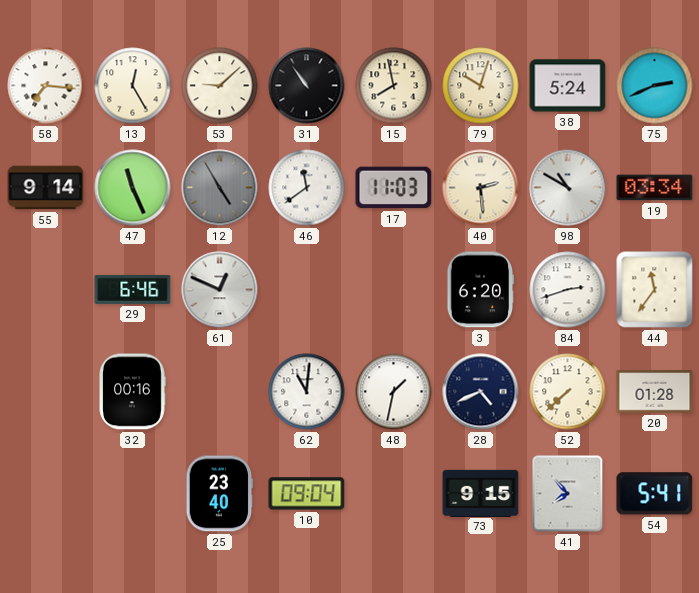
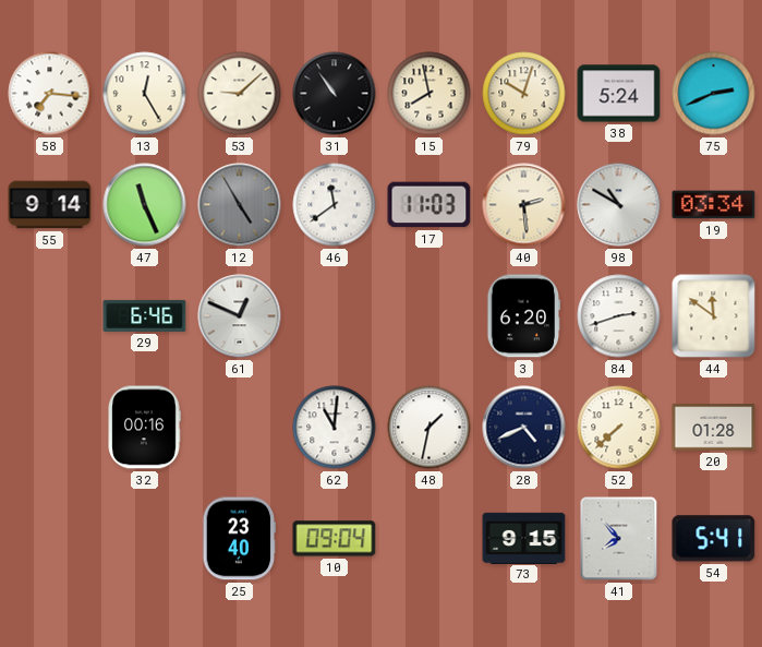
44: 11:36 -> 11:51
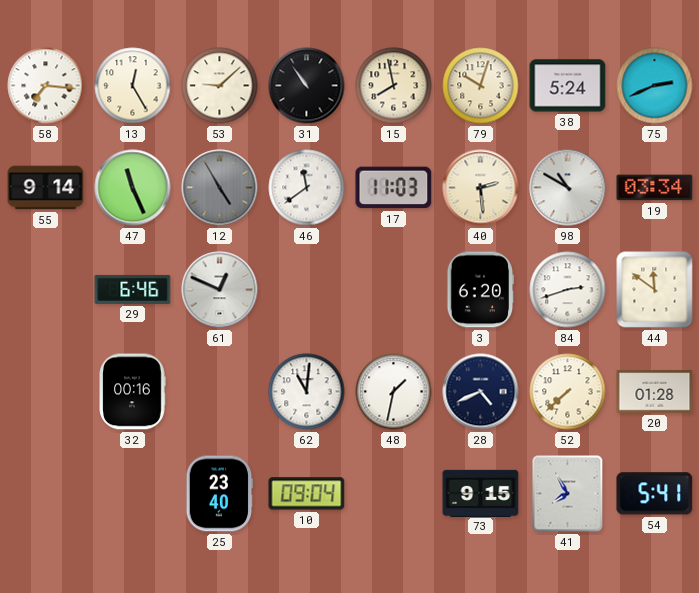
41: 7:53 -> 7:55
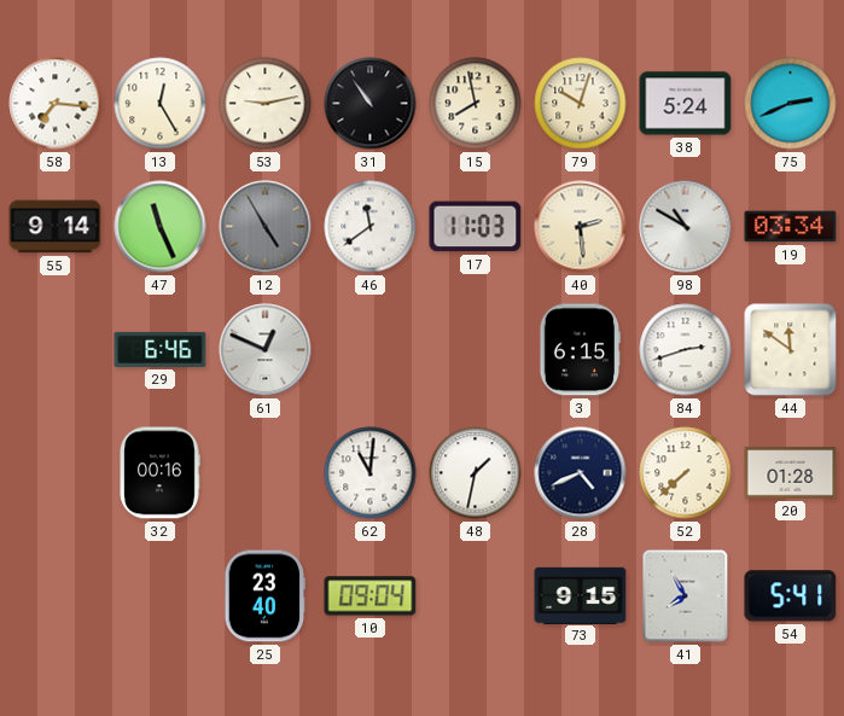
53: 9:08 -> 9:13
3: 6:20 -> 6:15
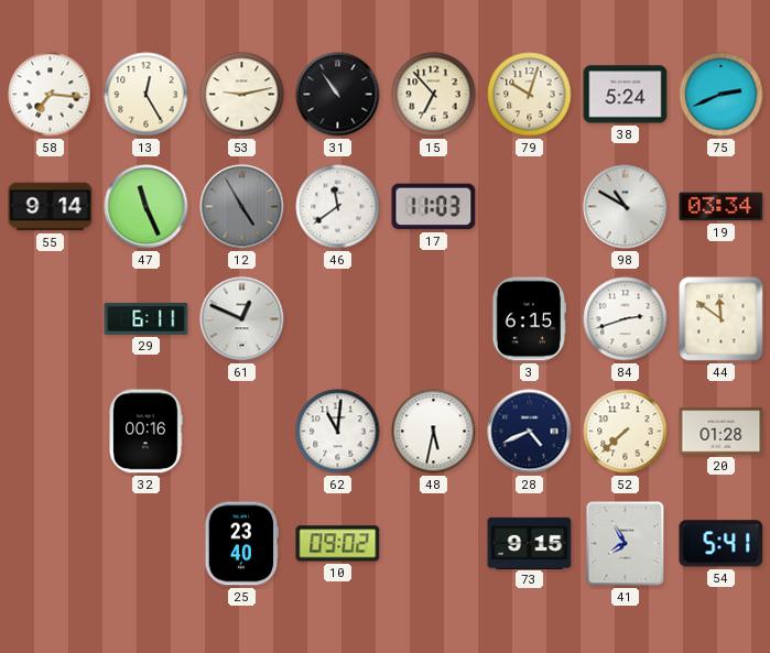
15: 7:58 -> 6:53
40: 2:29 -> none
29: 6:46 -> 6:11
48: 1:32 -> 5:32
10: 09:04 -> 09:02
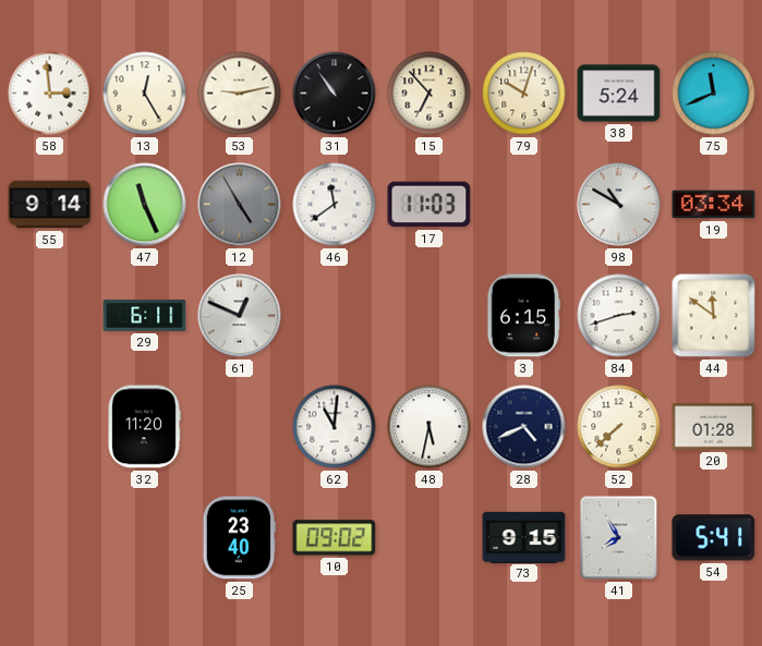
58: 7:16 -> 2:59
75: 2:41 -> 11:41
32: 00:16 -> 11:20
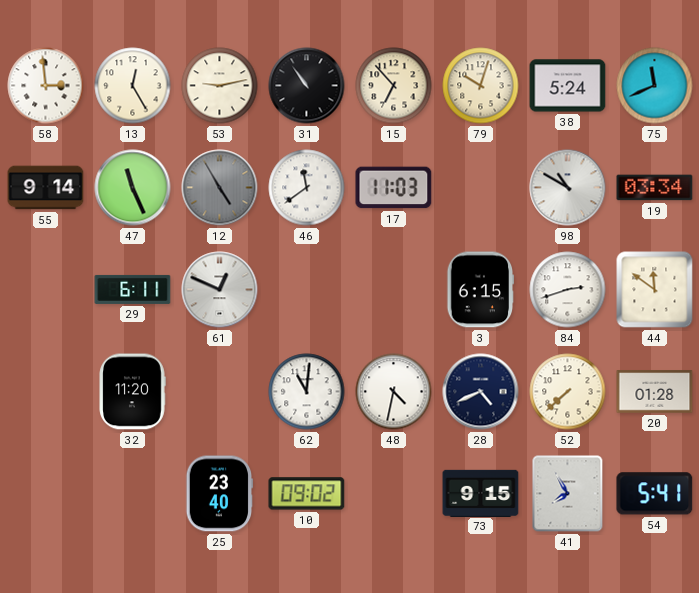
48: 5:32 -> 4:32
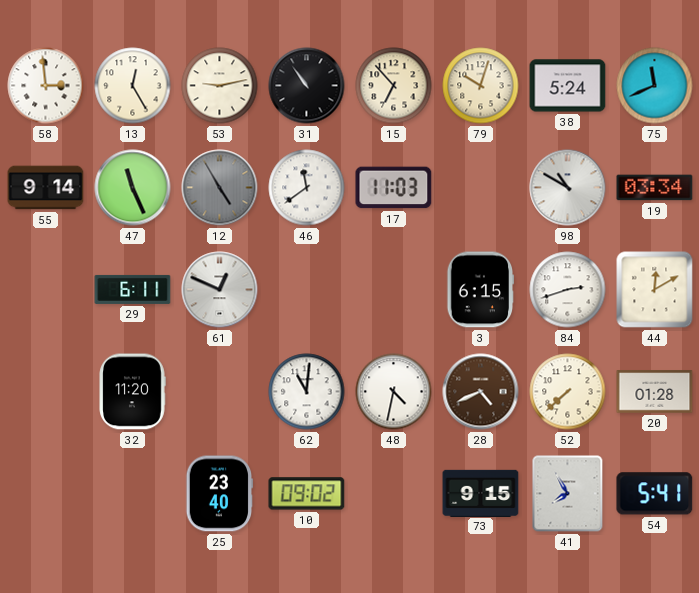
44: 11:51 -> 12:10
28 dial: navy -> brown
